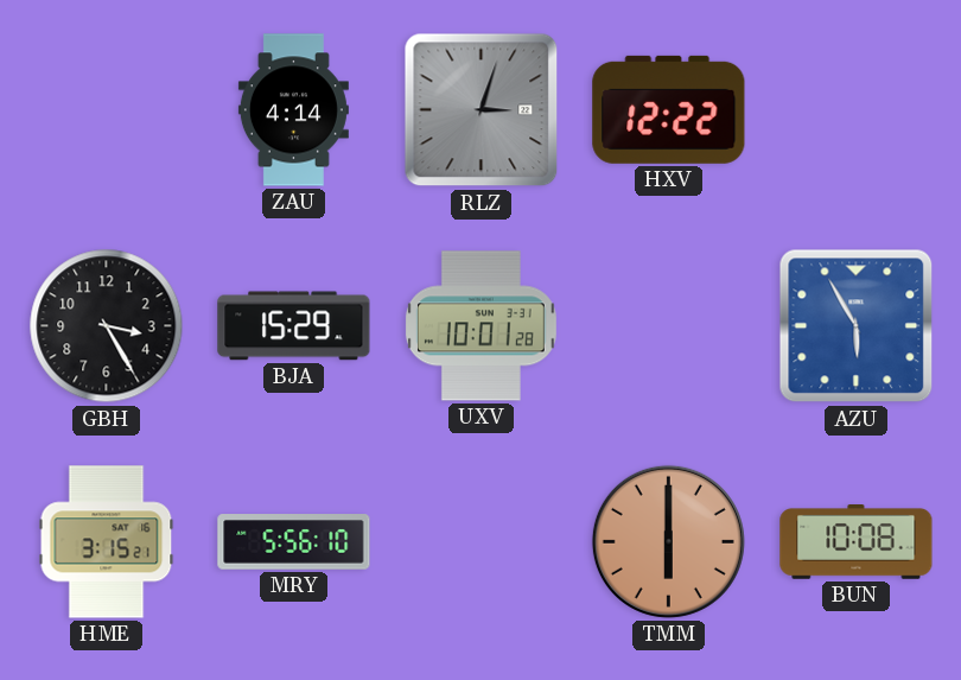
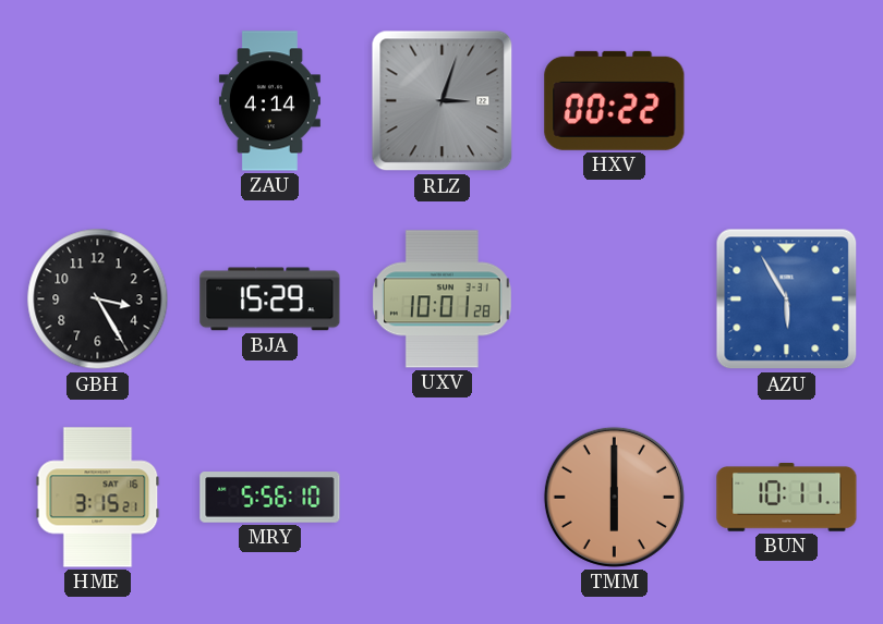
HXV: 12:22 -> 00:22
BUN: 10:08 -> 10:11
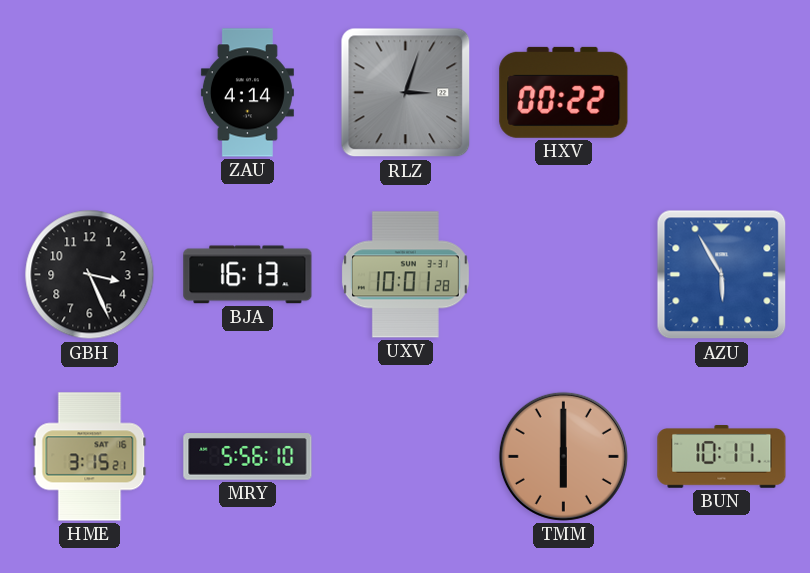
GBH: 3:25 -> 3:26
BJA: 15:29 -> 16:13
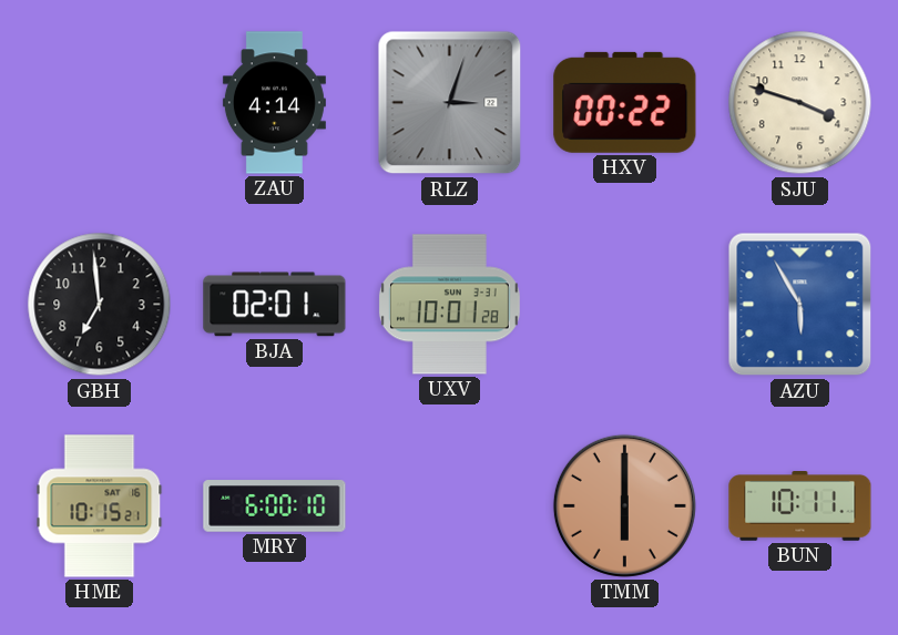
SJU: none -> 3:48
GBH: 3:26 -> 6:59
BJA: 16:13 -> 02:01
HME: 3:15 -> 10:15
MRY: 5:56 -> 6:00
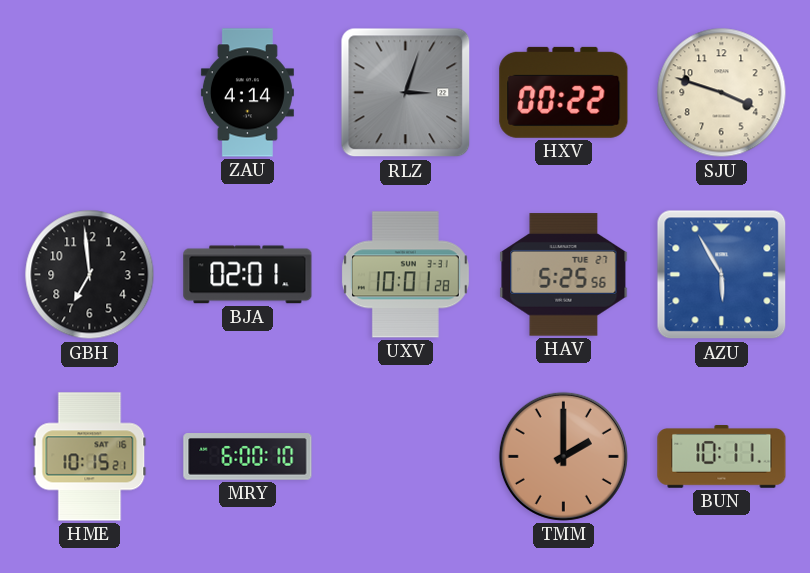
HAV: none -> 5:25
TMM: 6:00 -> 2:00
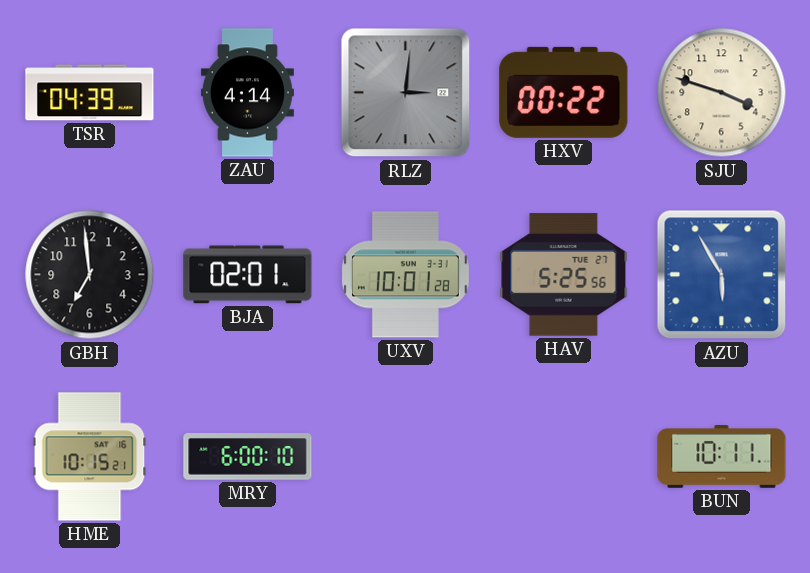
TSR: none -> 04:39
RLZ: 3:03 -> 3:01
TMM: 2:00 -> none
